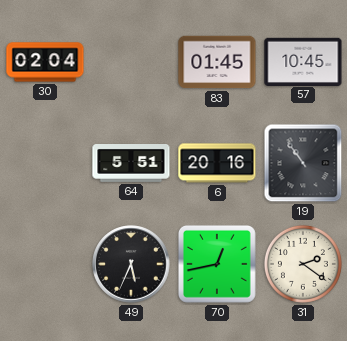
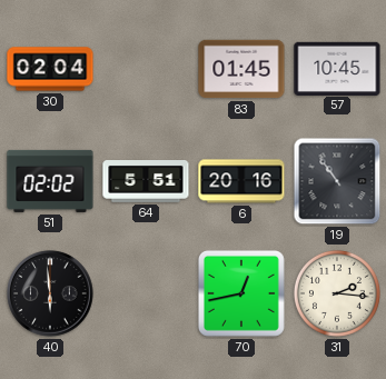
51: none -> 02:02
40: none -> 5:59
49: 5:34 -> none
31: 2:21 -> 2:16
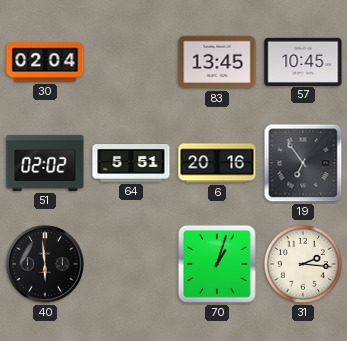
83: 01:45 -> 13:45
19: 10:54 -> 6:54
70: 12:43 -> 1:03
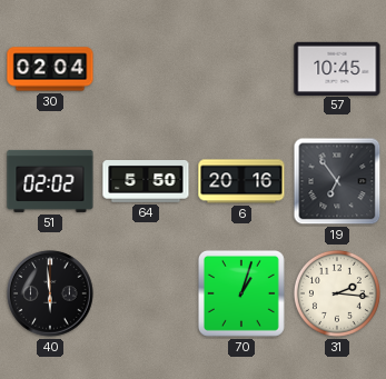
83: 13:45 -> none
64: 5:51 -> 5:50
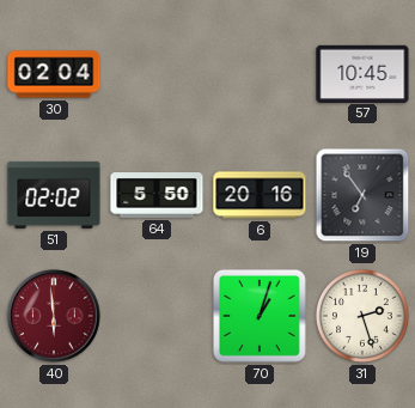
40 dial: black -> burgundy
31: 2:16 -> 2:27
